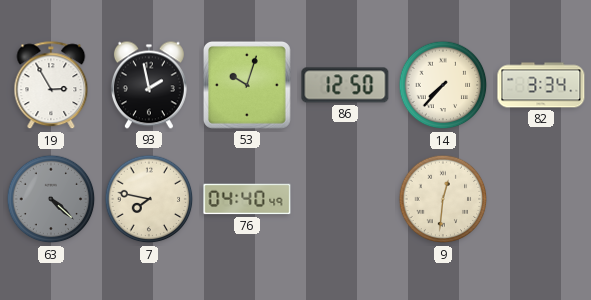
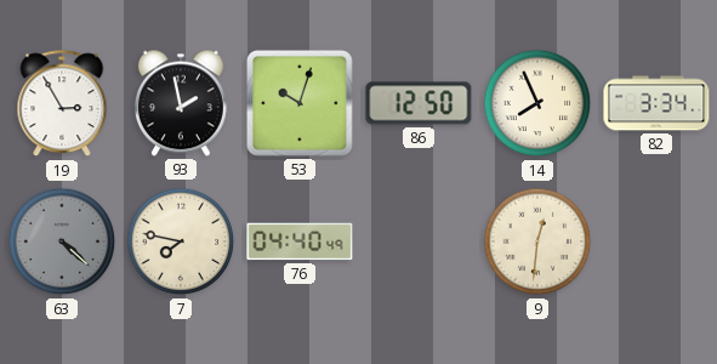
14: 7:37 -> 7:56
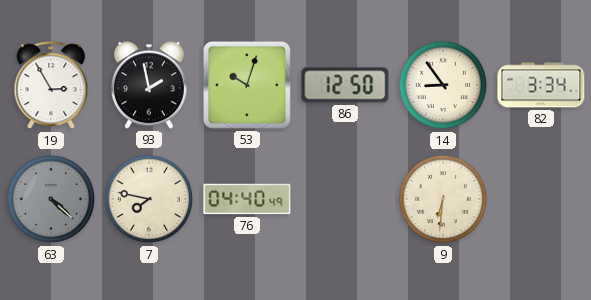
14: 7:56 -> 8:54
9: 12:31 -> 6:31
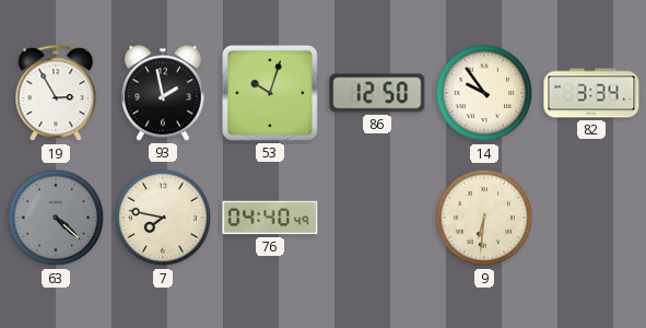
14: 8:54 -> 9:54
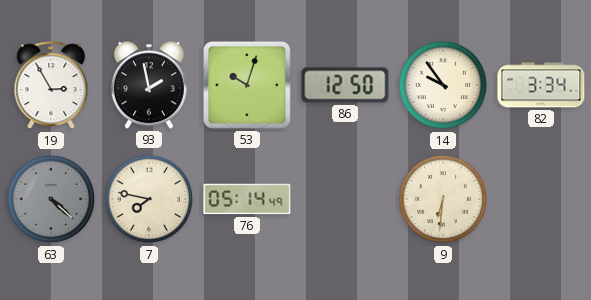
76: 04:40 -> 05:14
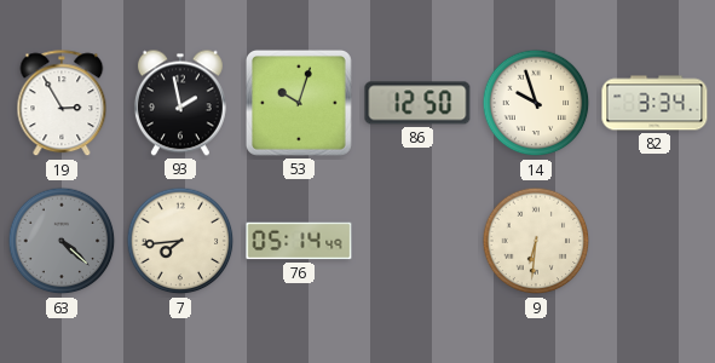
14: 9:54 -> 9:57
7: 7:47 -> 7:44
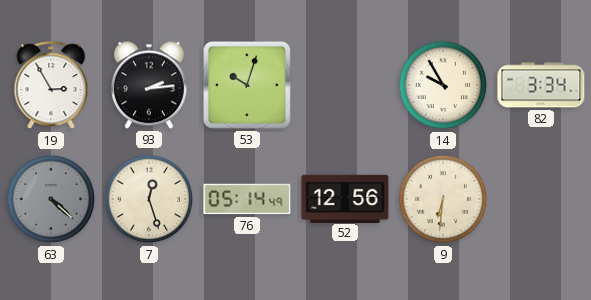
93: 1:58 -> 2:14
86: 12:50 -> none
14: 9:57 -> 9:55
7: 7:44 -> 12:27
52: none -> 12:56
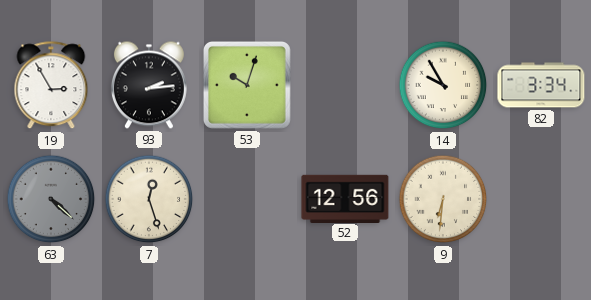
76: 05:14 -> none
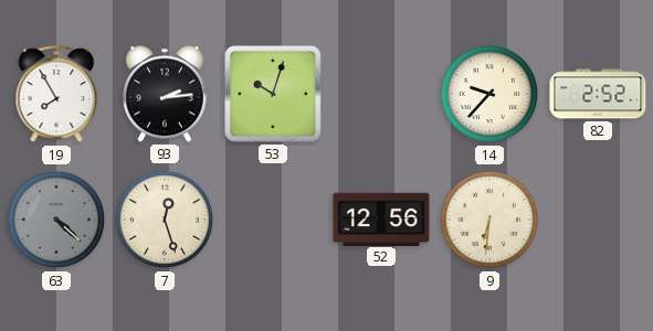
19: 2:55 -> 7:55
14: 9:55 -> 9:37
82: 3:34 -> 2:52
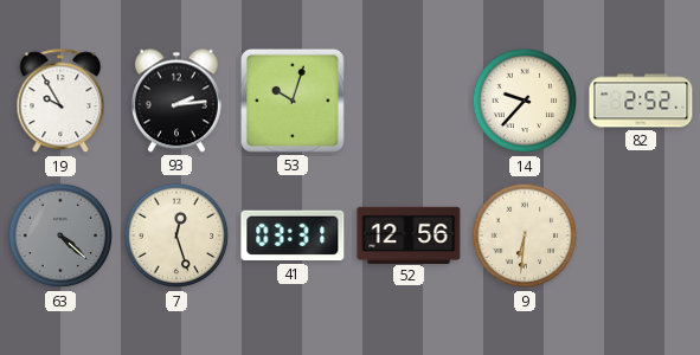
19: 7:55 -> 9:55
41: none -> 03:31
